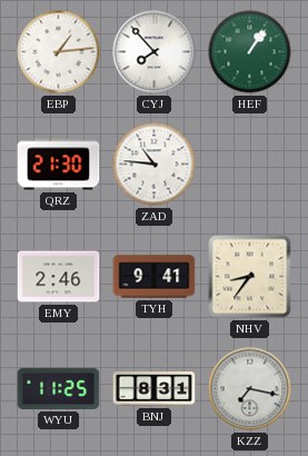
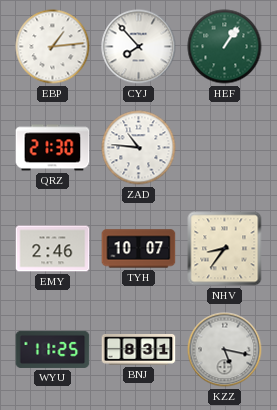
TYH: 9:41 -> 10:07
KZZ: 7:17 -> 5:17
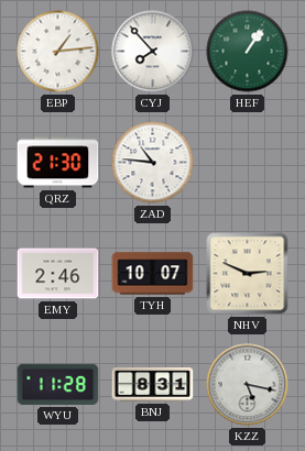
NHV: 8:36 -> 2:49
WYU: 11:25 -> 11:28
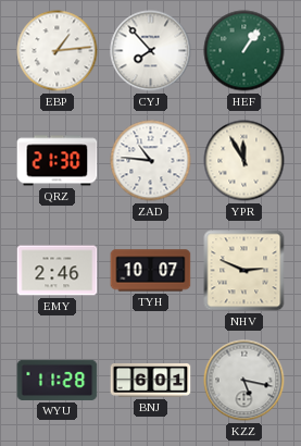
YPR: none -> 11:55
BNJ: 8:31 -> 6:01
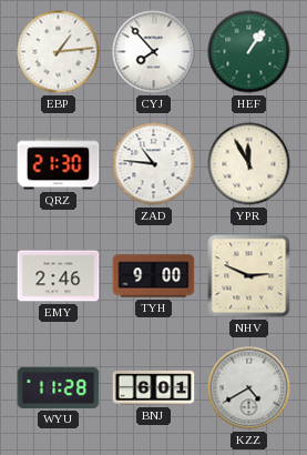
TYH: 10:07 -> 9:00
KZZ: 5:17 -> 4:40
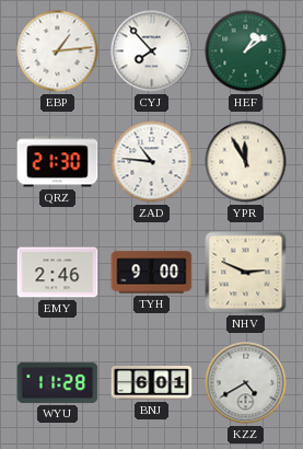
HEF: 1:06 -> 1:09
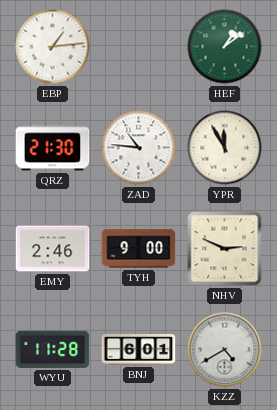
CYJ: 7:53 -> none
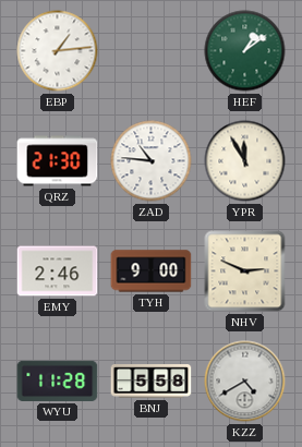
BNJ: 6:01 -> 5:58
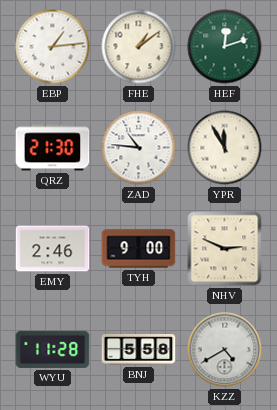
FHE: none -> 1:09
HEF: 1:09 -> 12:12
